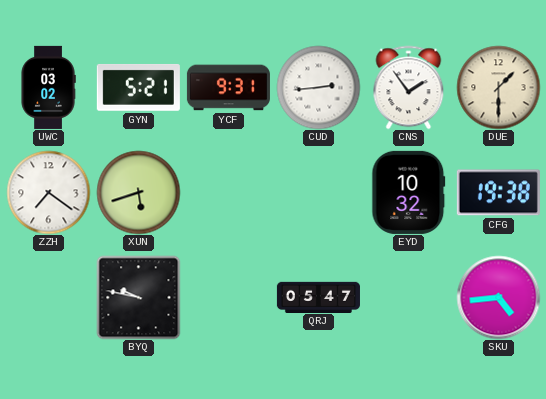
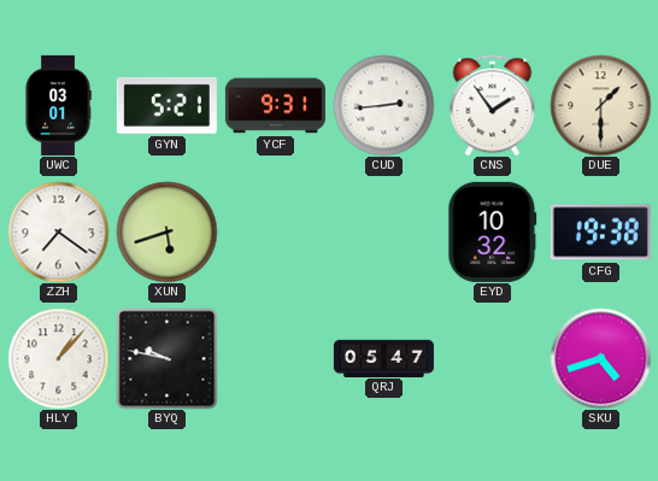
UWC: 03:02 -> 03:01
HLY: none -> 1:07
SKU: 4:44 -> 4:42
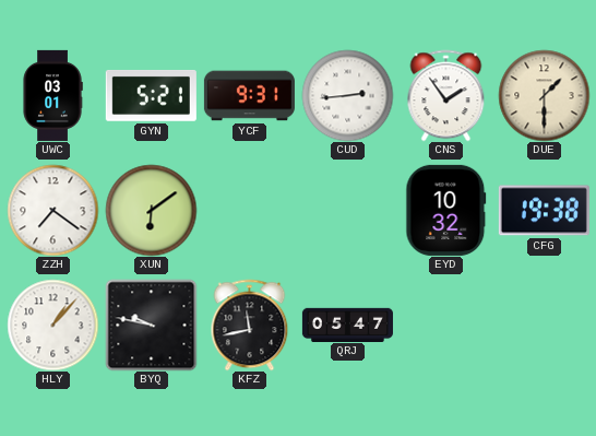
XUN: 5:42 -> 6:09
KFZ: none -> 11:43
SKU: 4:42 -> none
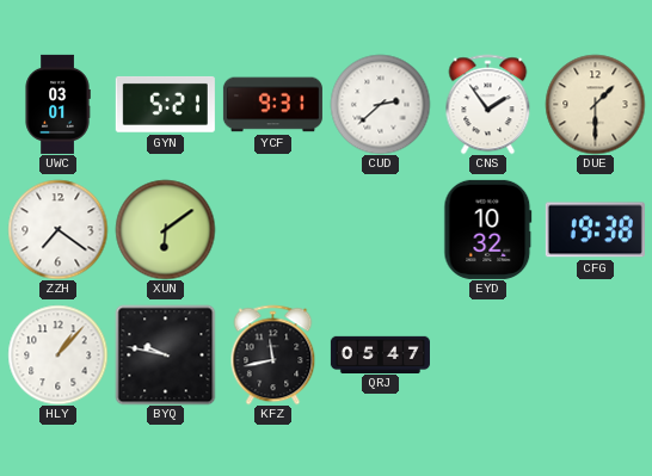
CUD: 2:44 -> 2:38
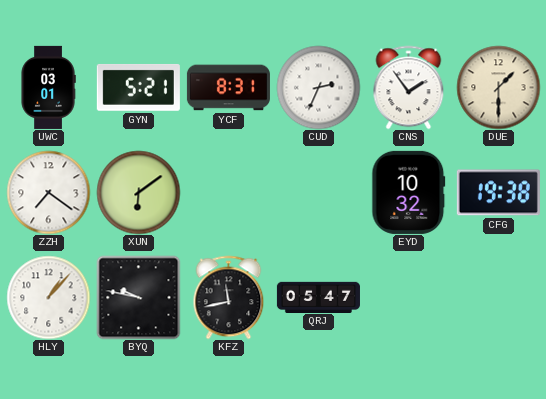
YCF: 9:31 -> 8:31
CUD: 2:38 -> 2:34
